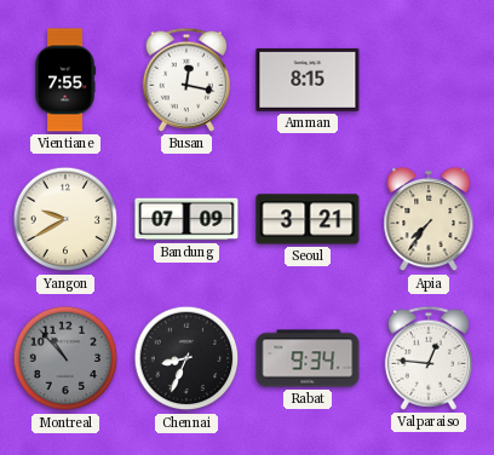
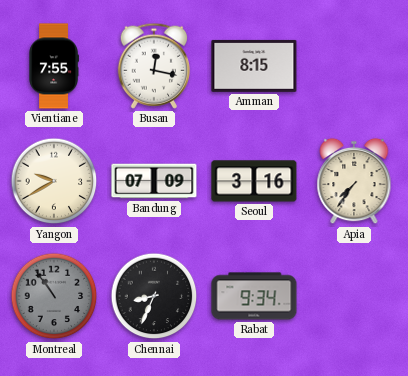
Seoul: 3:21 -> 3:16
Montreal: 10:53 -> 10:54
Valparaiso: 12:46 -> none
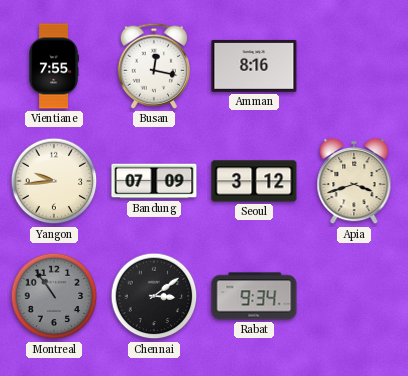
Amman: 8:15 -> 8:16
Yangon: 9:40 -> 9:44
Seoul: 3:16 -> 3:12
Apia: 7:36 -> 3:42
Chennai: 8:34 -> 3:09
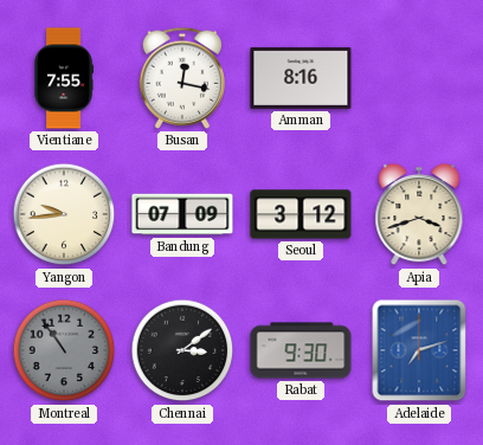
Rabat: 9:34 -> 9:30
Adelaide: none -> 7:12
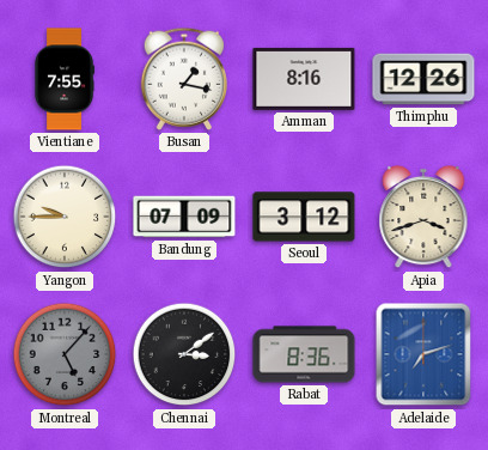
Busan: 12:17 -> 1:17
Thimphu: none -> 12:26
Yangon: 9:44 -> 9:45
Montreal: 10:54 -> 5:07
Rabat: 9:30 -> 8:36
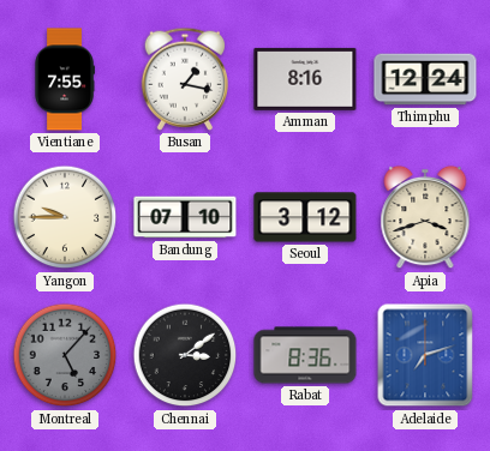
Thimphu: 12:26 -> 12:24
Bandung: 07:09 -> 07:10
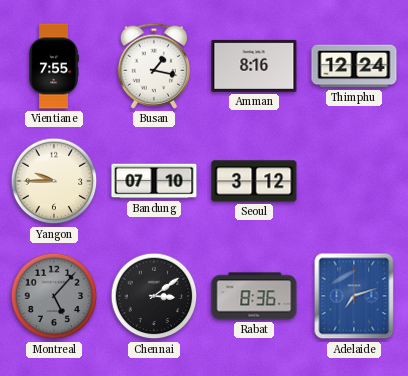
Apia: 3:42 -> none
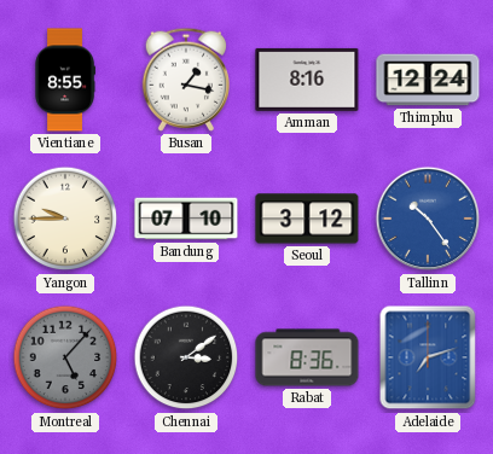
Vientiane: 7:55 -> 8:55
Tallinn: none -> 10:24
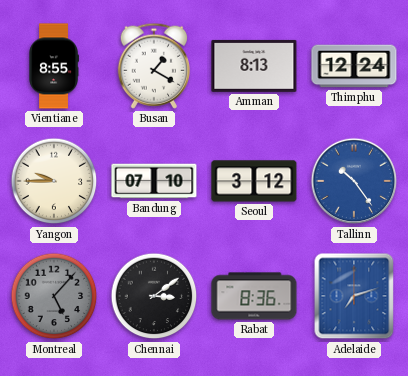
Busan: 1:17 -> 1:20
Amman: 8:16 -> 8:13
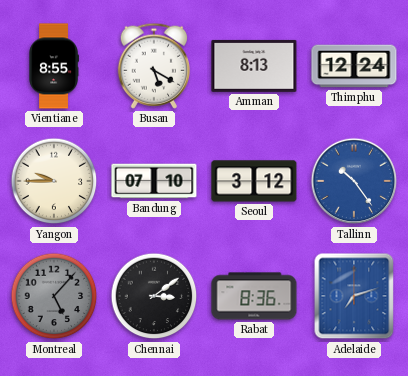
Busan: 1:20 -> 5:20
